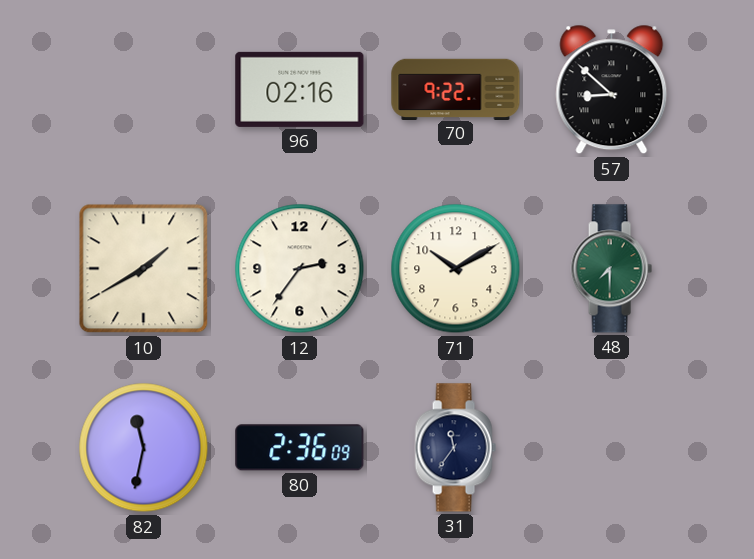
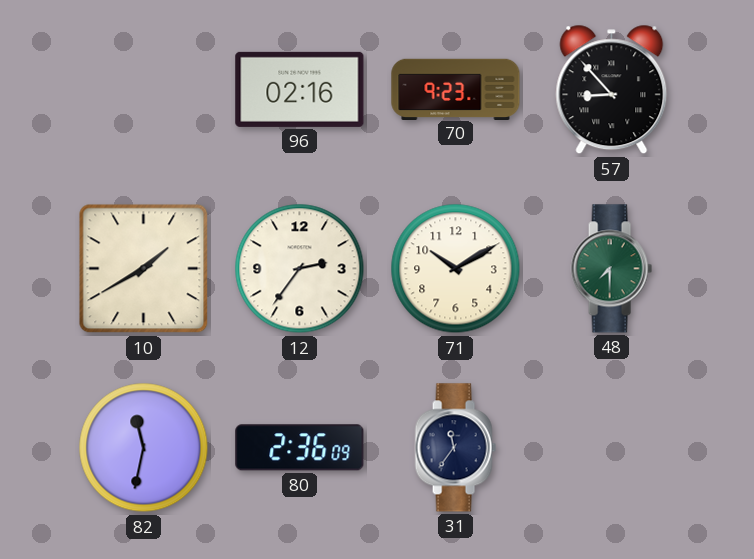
70: 9:22 -> 9:23
57: 8:52 -> 8:53
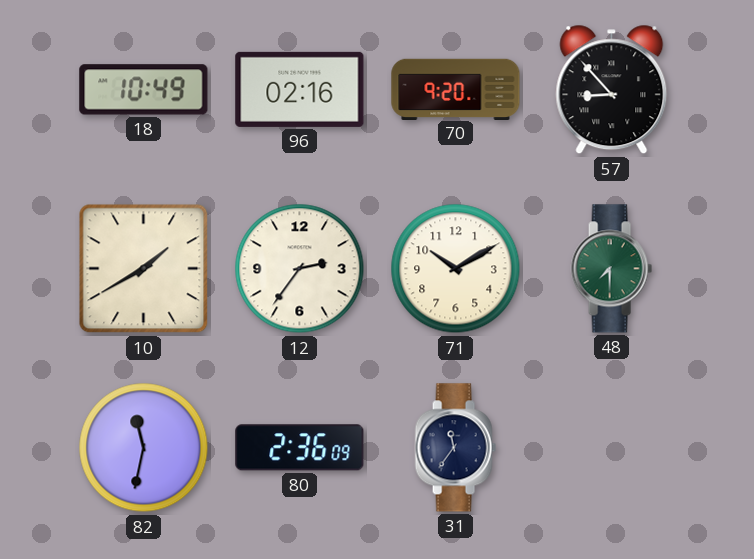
18: none -> 10:49
70: 9:23 -> 9:20
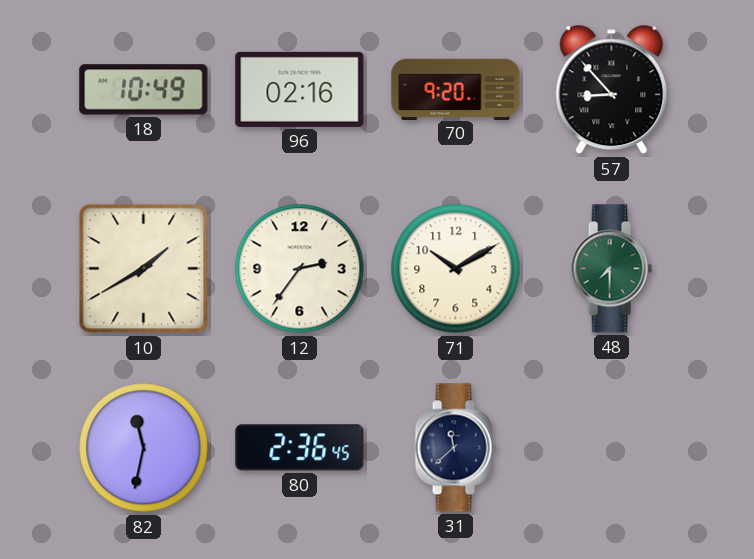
80: 2:36:09 -> 2:36:45
31: 11:36 -> 11:38
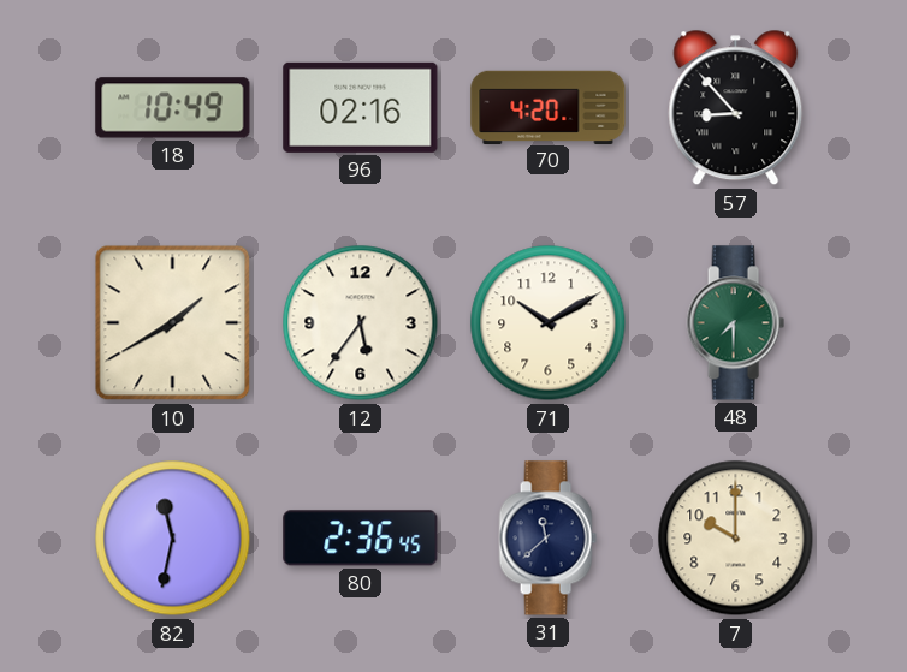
70: 9:20 -> 4:20
12: 2:36 -> 5:36
7: none -> 10:00
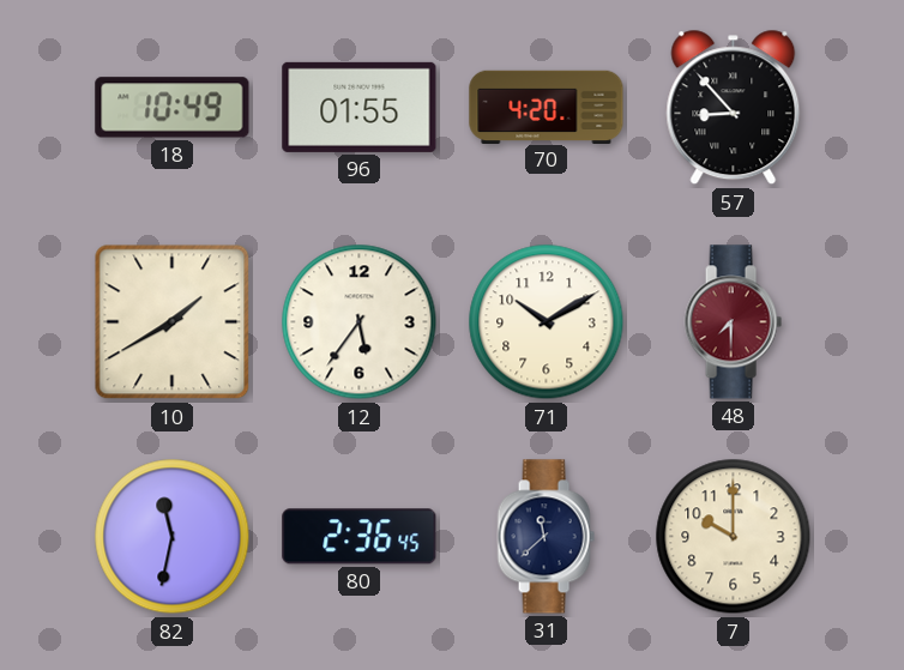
96: 02:16 -> 01:55
48 dial: green -> burgundy
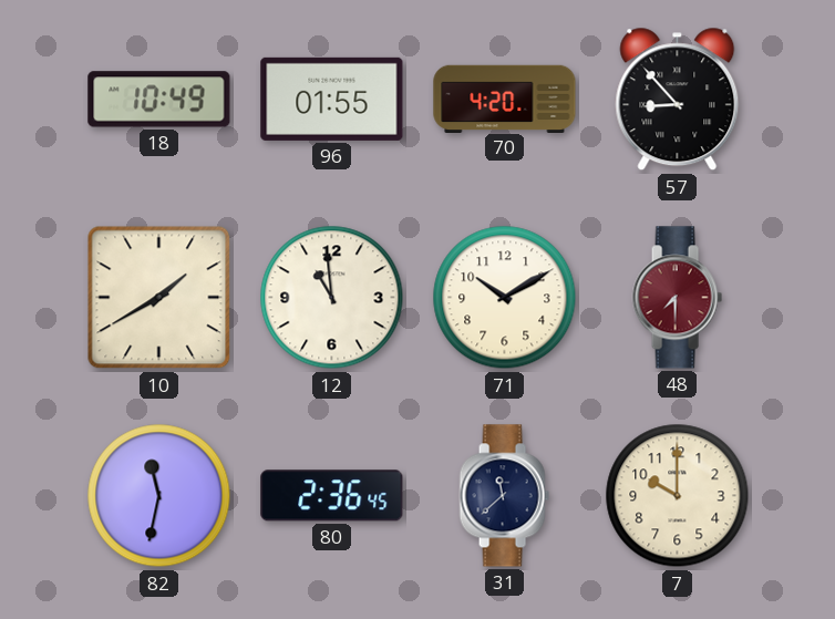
12: 5:36 -> 10:59
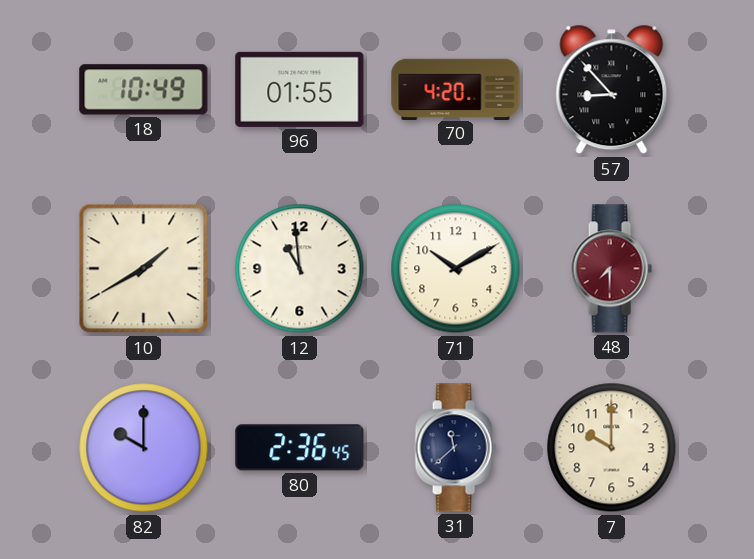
82: 11:32 -> 10:00
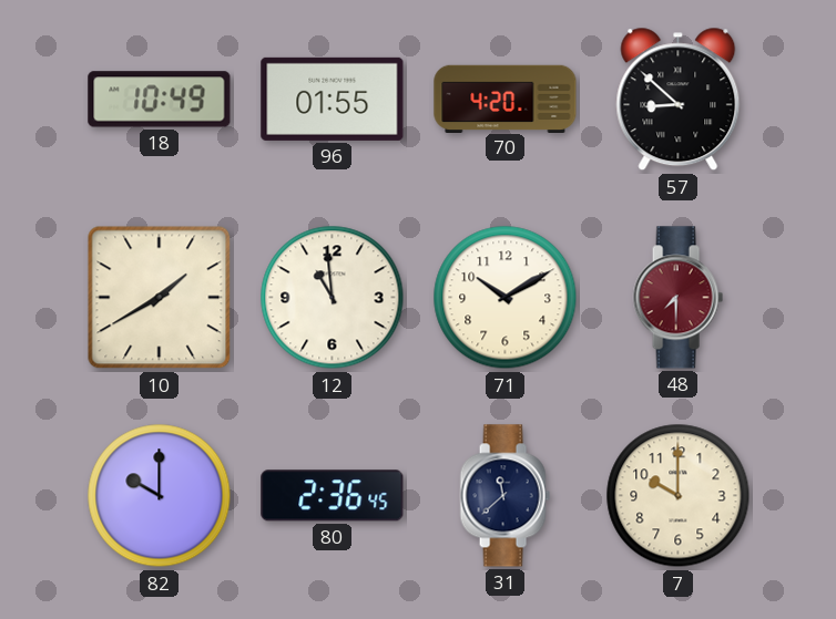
57: 8:53 -> 8:52
